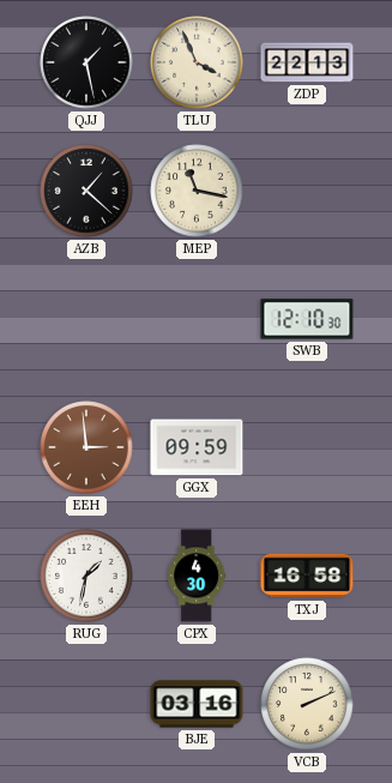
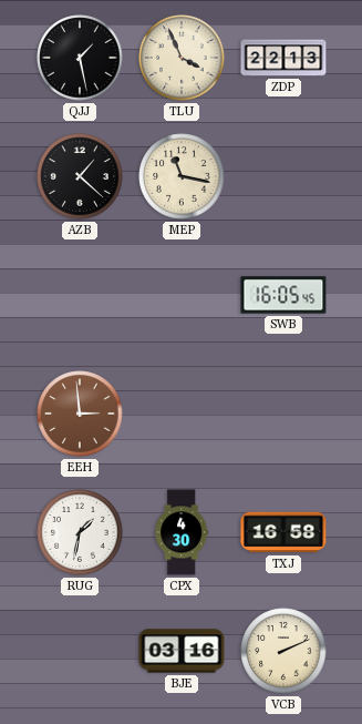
SWB: 12:10 -> 16:05
GGX: 09:59 -> none
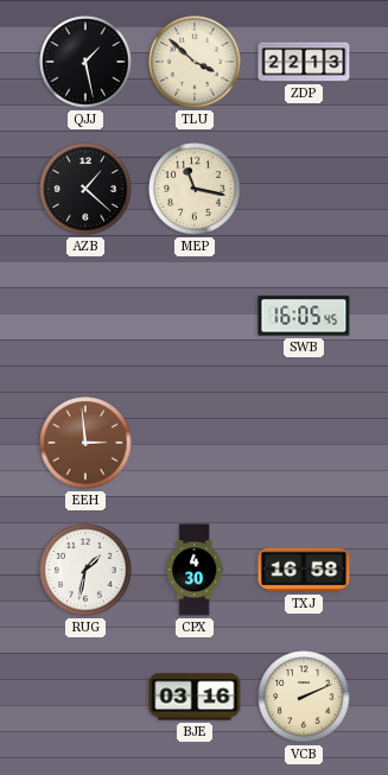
TLU: 3:56 -> 3:52
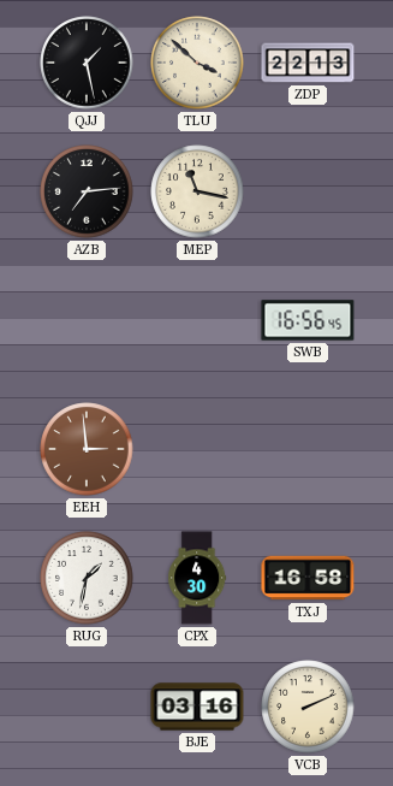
AZB: 1:22 -> 7:14
SWB: 16:05 -> 16:56
